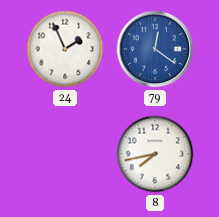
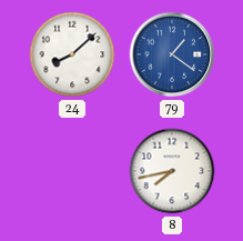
24: 1:56 -> 8:08
79: 12:21 -> 1:21
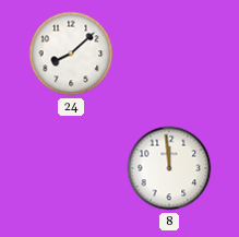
79: 1:21 -> none
8: 7:43 -> 11:59
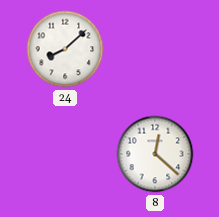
8: 11:59 -> 12:22
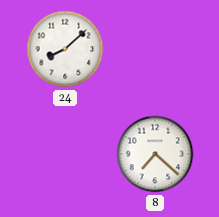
8: 12:22 -> 7:22
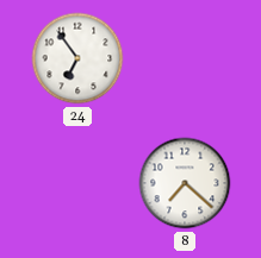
24: 8:08 -> 6:54
